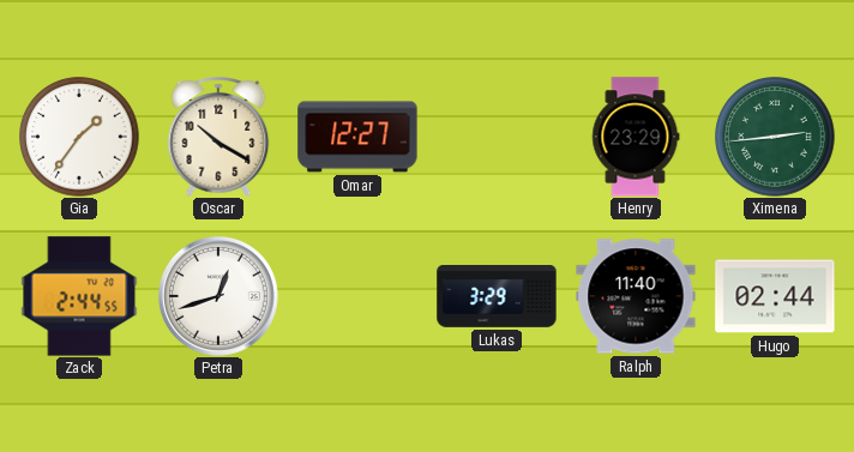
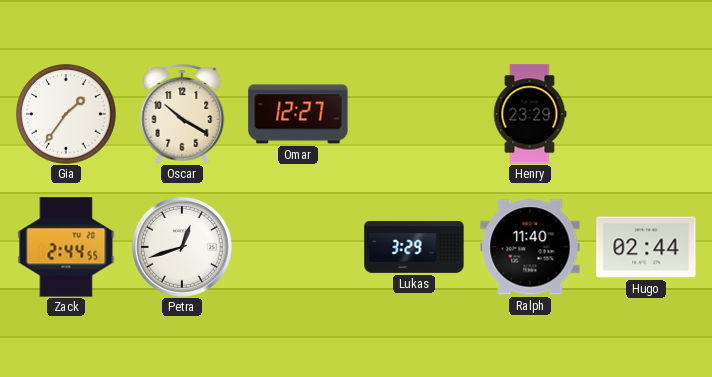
Ximena: 2:44 -> none
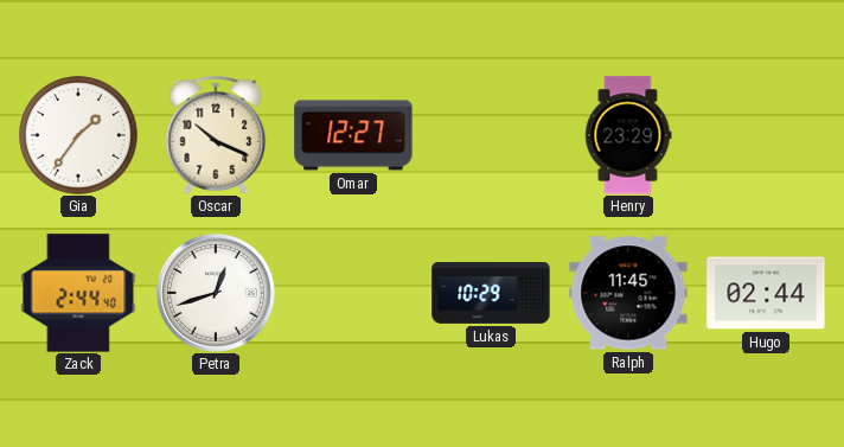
Oscar: 10:20 -> 10:19
Zack: 2:44:55 -> 2:44:40
Lukas: 3:29 -> 10:29
Ralph: 11:40 -> 11:45
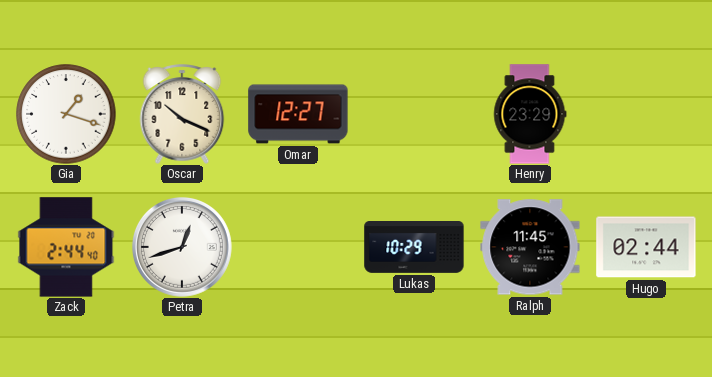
Gia: 1:36 -> 1:18
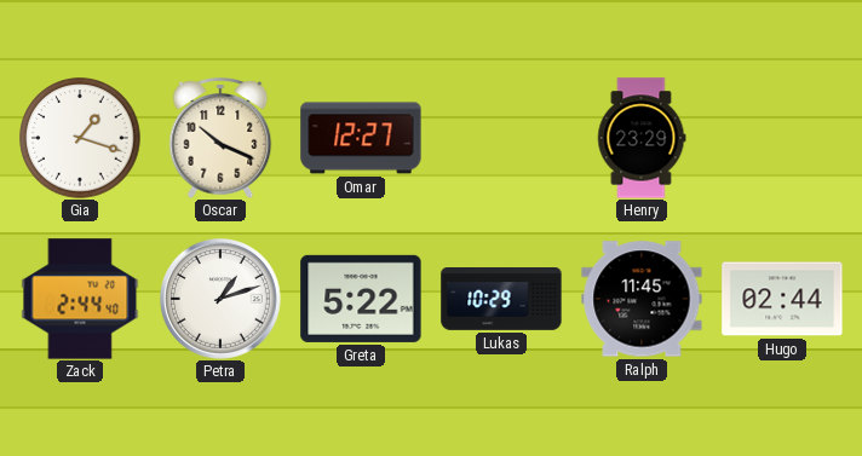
Petra: 12:42 -> 1:12
Greta: none -> 5:22
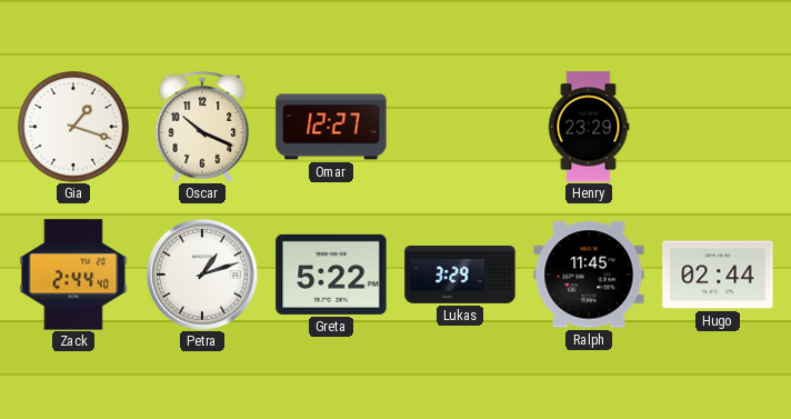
Lukas: 10:29 -> 3:29
